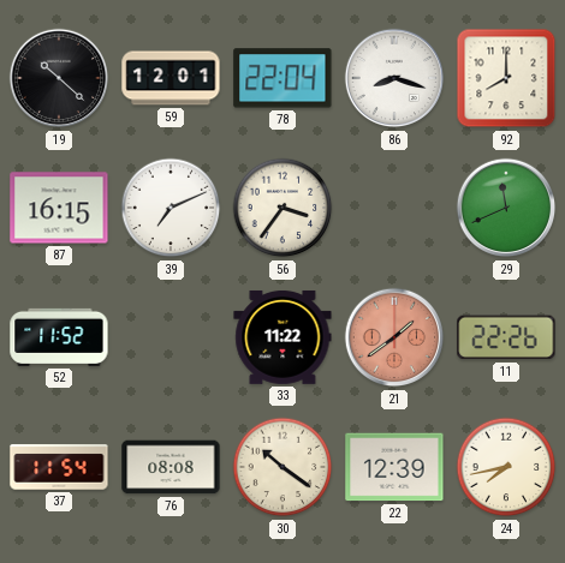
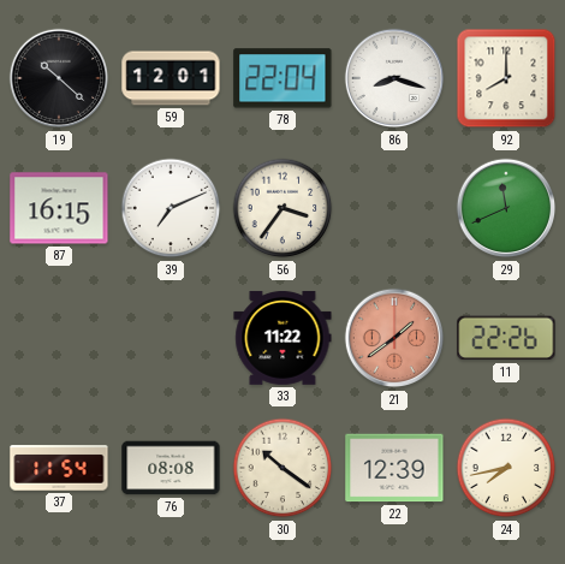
52: 11:52 -> none
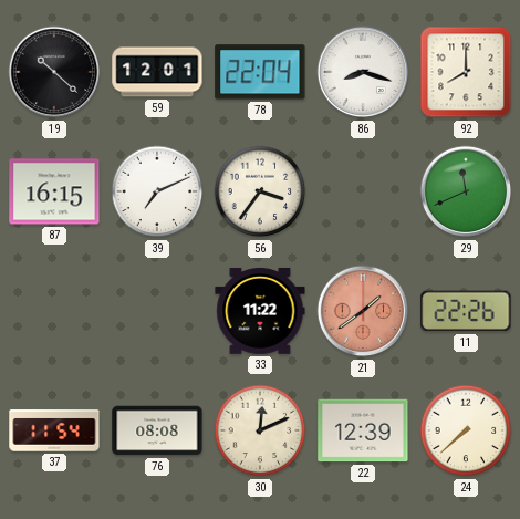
30: 10:21 -> 12:11
24: 7:43 -> 7:38
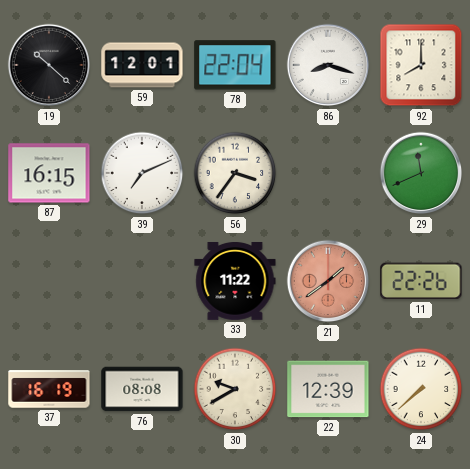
37: 11:54 -> 16:19
30: 12:11 -> 9:40
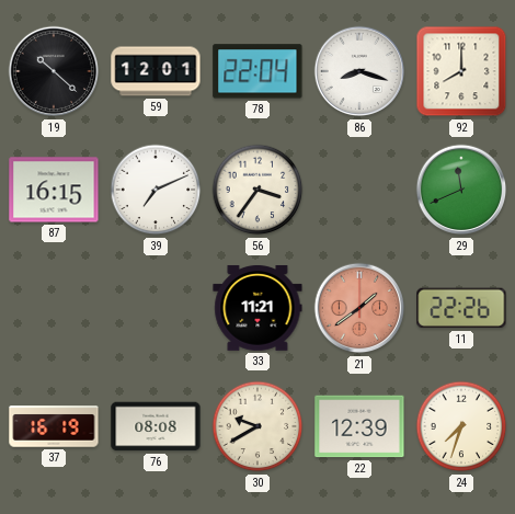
33: 11:22 -> 11:21
24: 7:38 -> 7:33
